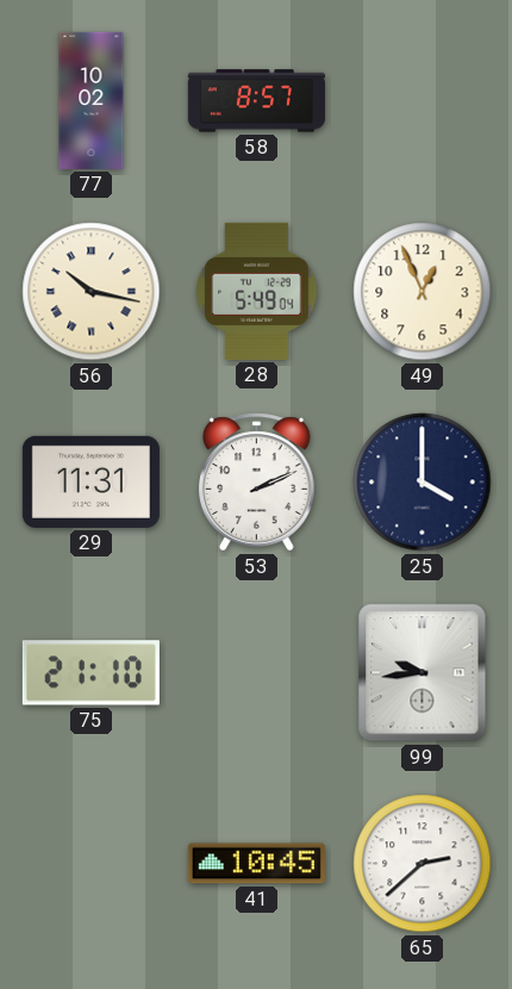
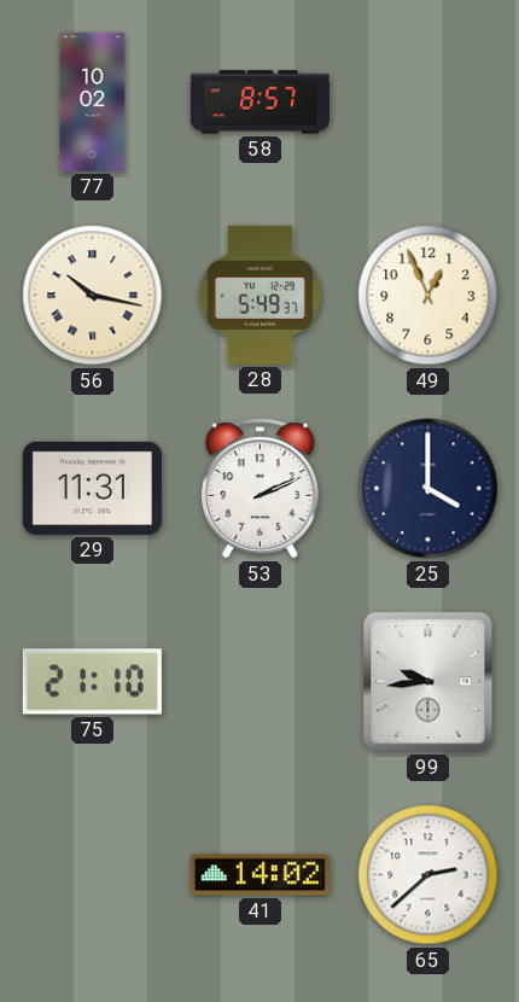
28: 5:49:04 -> 5:49:37
41: 10:45 -> 14:02
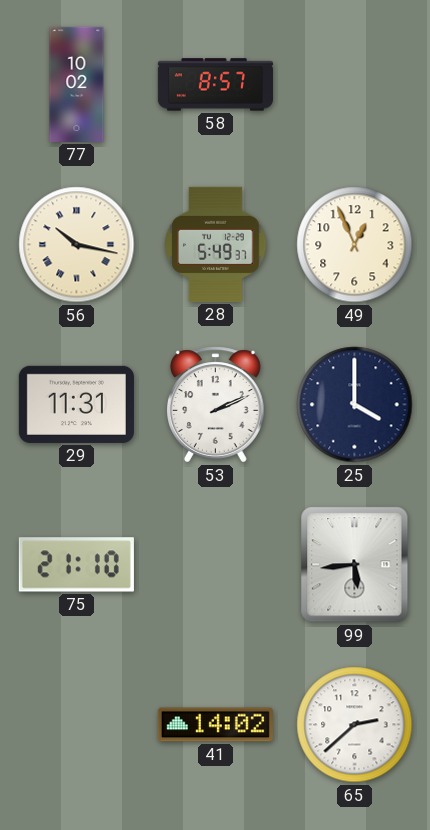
99: 9:44 -> 5:44
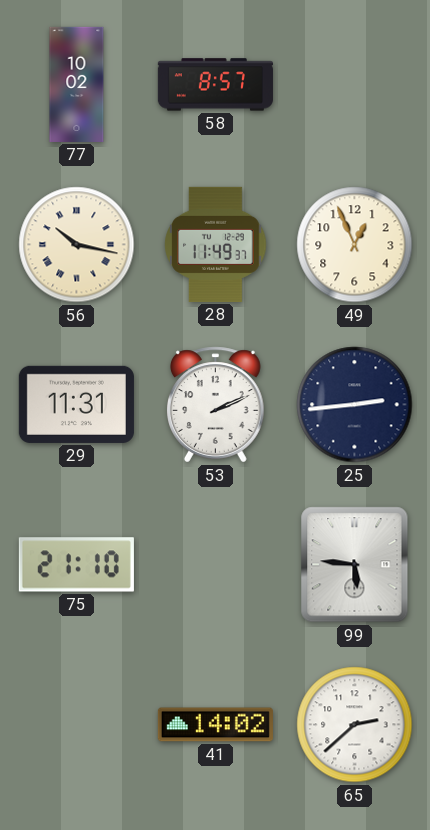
28: 5:49 -> 11:49
25: 4:00 -> 2:44
99: 5:44 -> 5:46
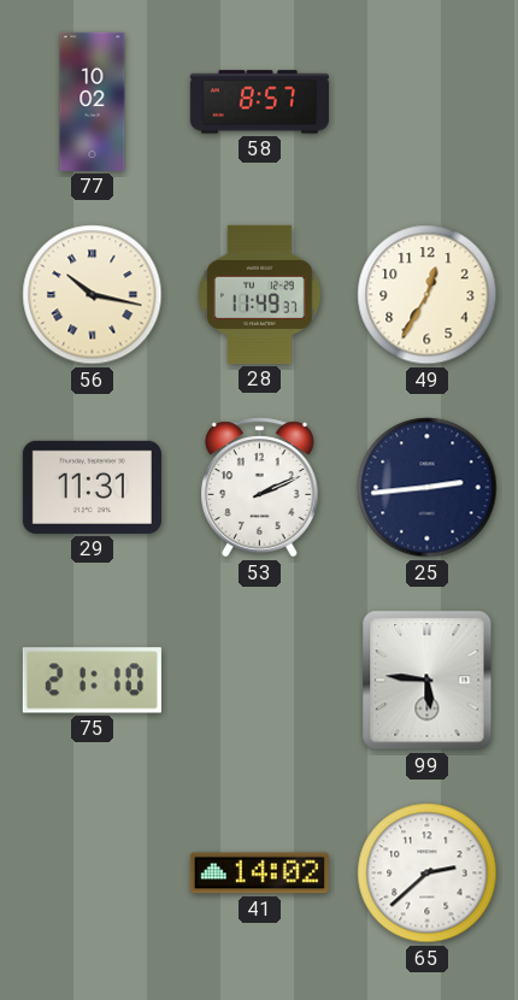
49: 12:56 -> 12:35
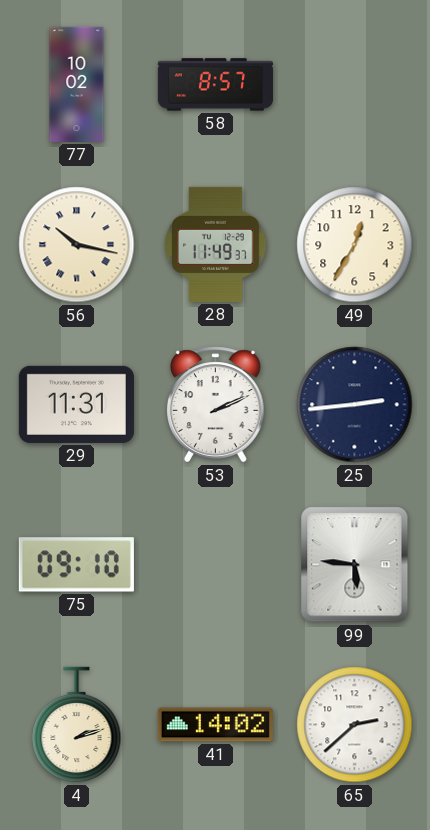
75: 21:10 -> 09:10
4: none -> 2:12
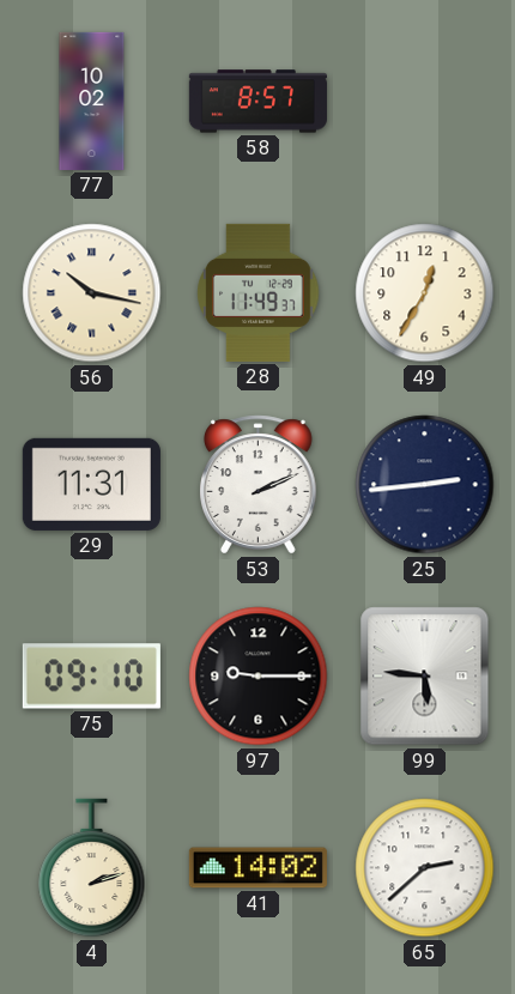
97: none -> 9:15
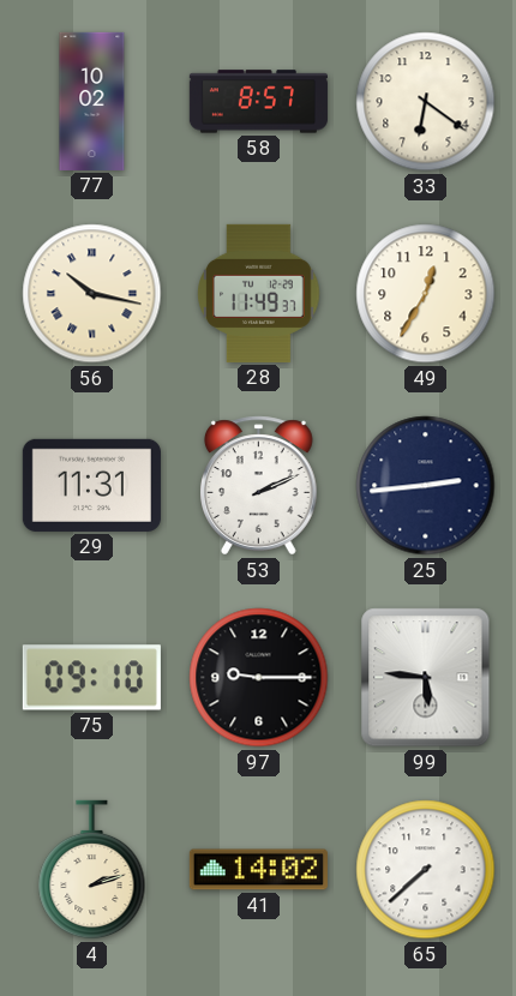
33: none -> 6:21
65: 2:38 -> 7:38
